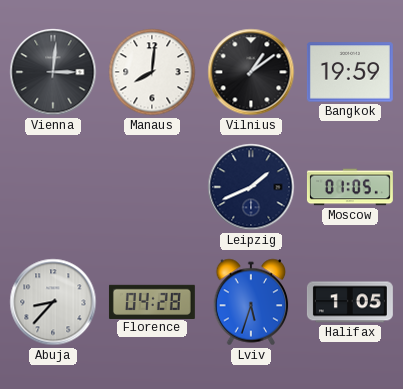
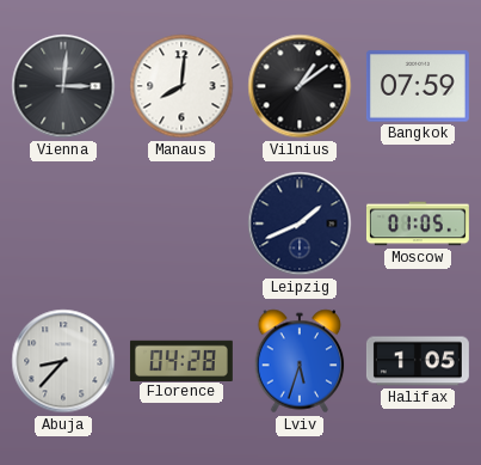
Bangkok: 19:59 -> 07:59
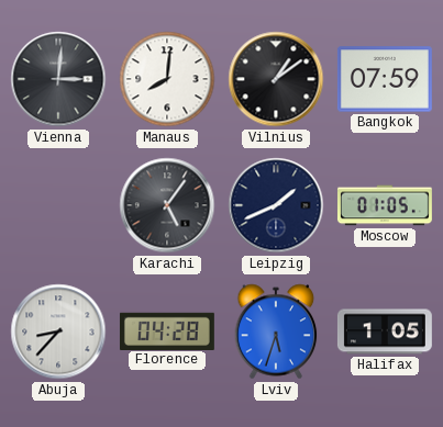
Karachi: none -> 5:06
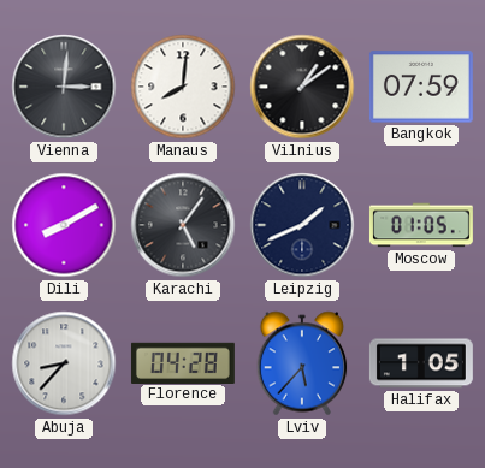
Dili: none -> 8:10
Lviv: 5:33 -> 5:37
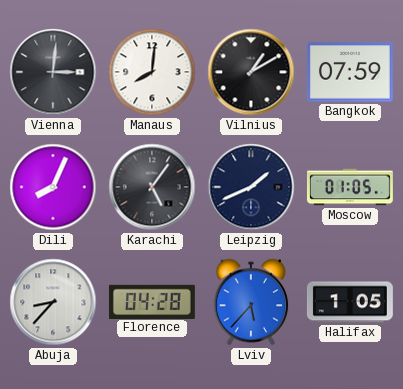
Vilnius: 1:09 -> 1:10
Dili: 8:10 -> 8:04
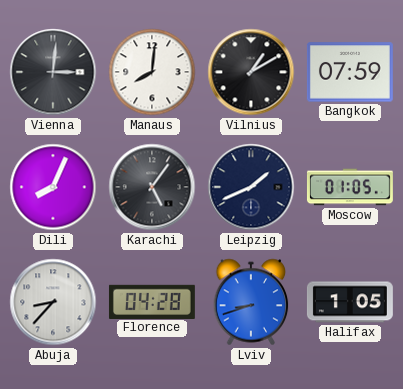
Lviv: 5:37 -> 8:42
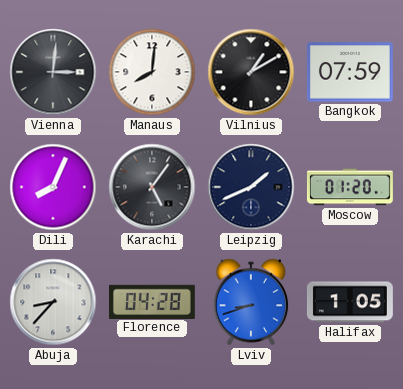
Moscow: 01:05 -> 01:20
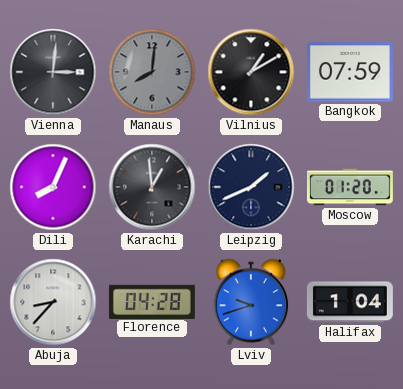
Manaus dial: white -> grey
Karachi: 5:06 -> 12:59
Lviv: 8:42 -> 9:42
Halifax: 1:05 -> 1:04
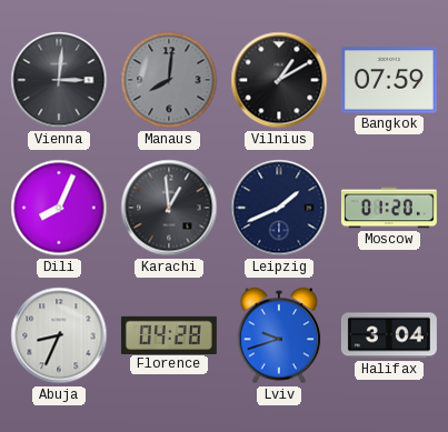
Abuja: 8:37 -> 8:34
Halifax: 1:04 -> 3:04
